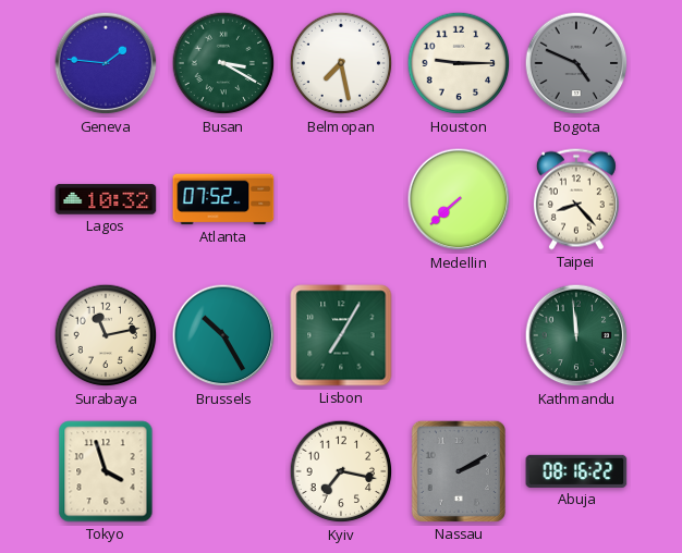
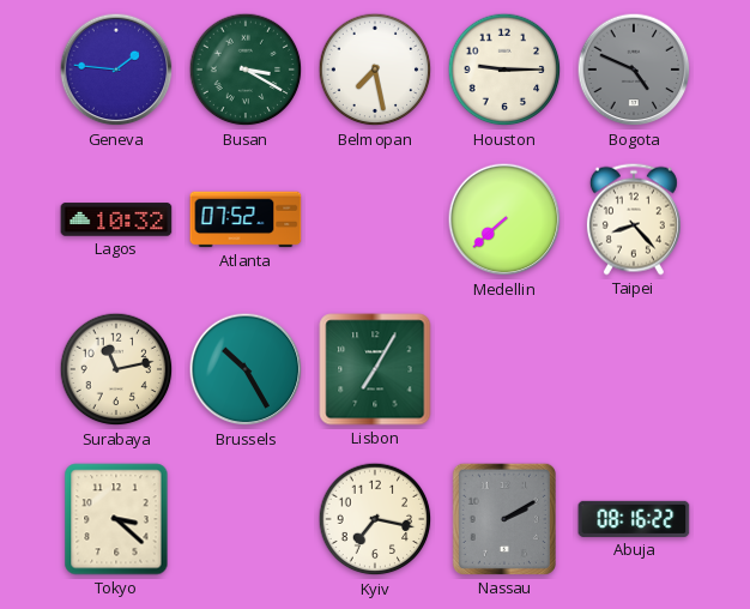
Kathmandu: 11:59 -> none
Tokyo: 3:57 -> 3:22
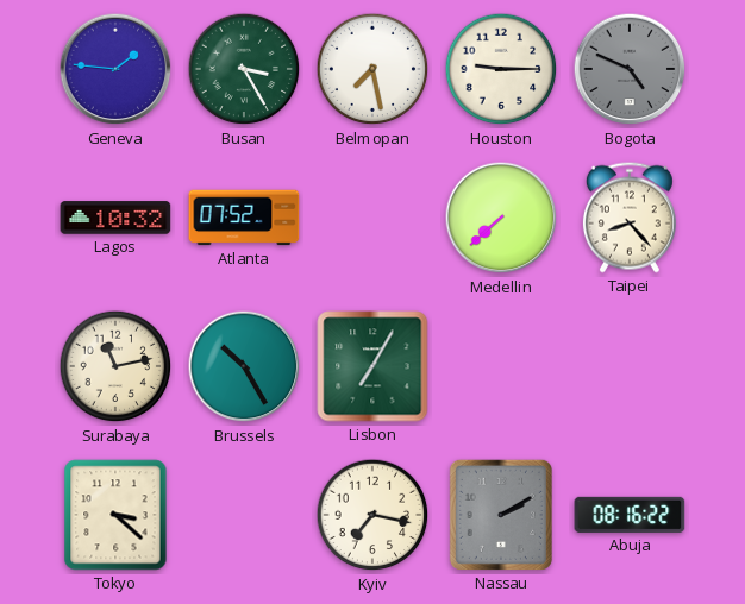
Busan: 3:20 -> 3:25
